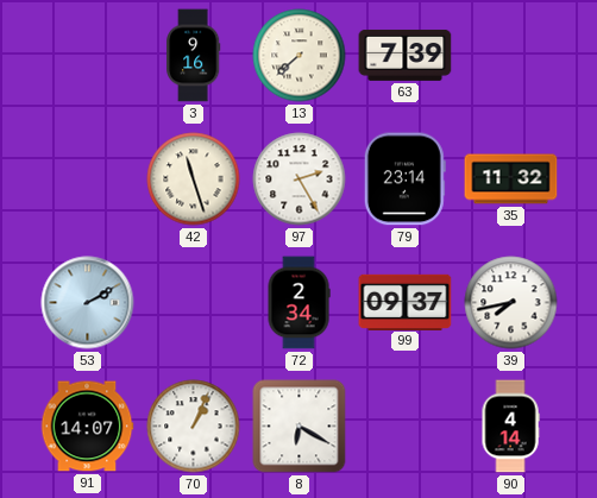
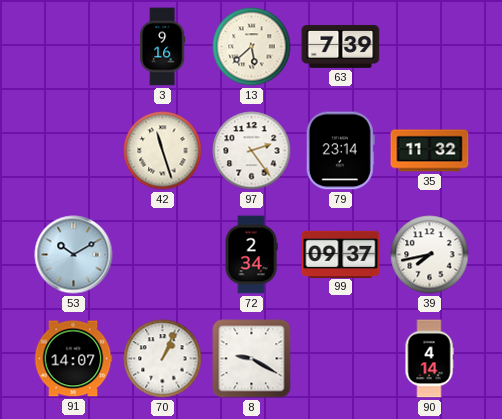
13: 7:38 -> 5:38
97: 2:25 -> 2:24
53: 2:10 -> 10:10
8: 6:20 -> 9:20
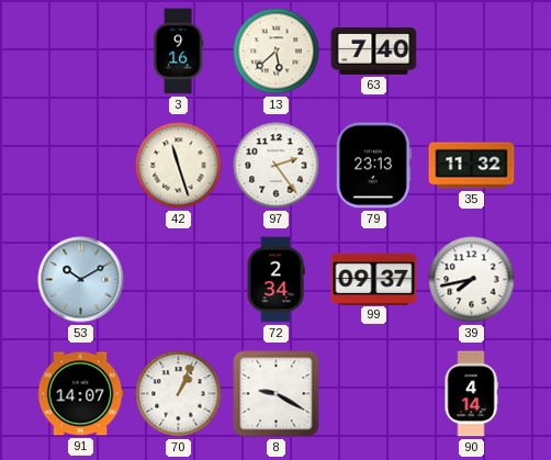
63: 7:39 -> 7:40
79: 23:14 -> 23:13
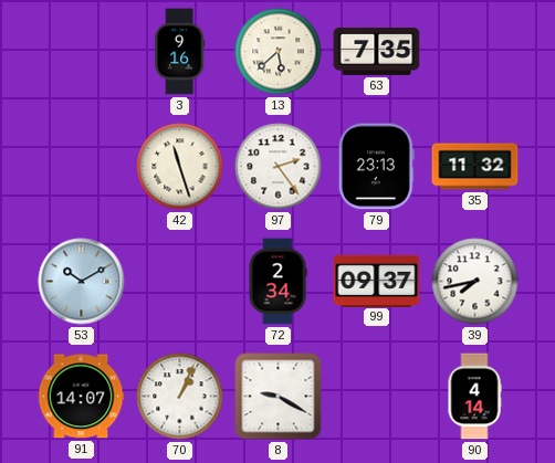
63: 7:40 -> 7:35
